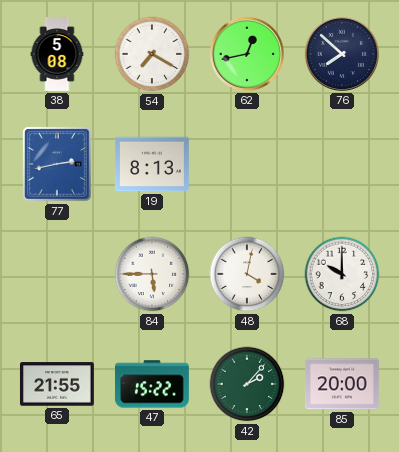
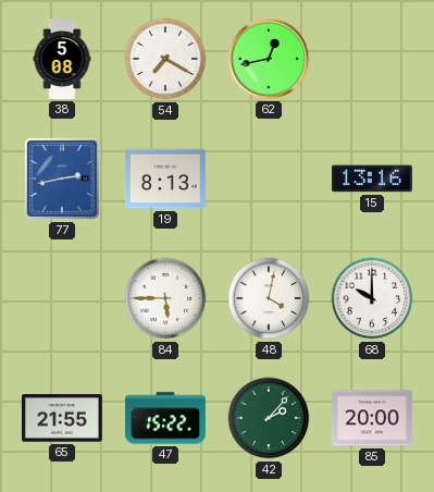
76: 7:52 -> none
15: none -> 13:16
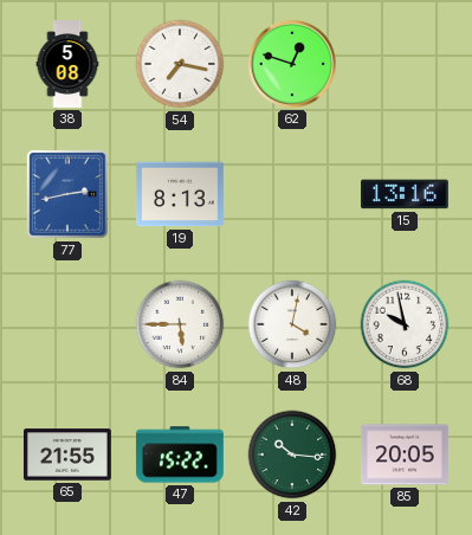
54: 7:20 -> 7:17
62: 12:43 -> 12:48
68: 10:00 -> 9:58
42: 2:07 -> 10:16
85: 20:00 -> 20:05
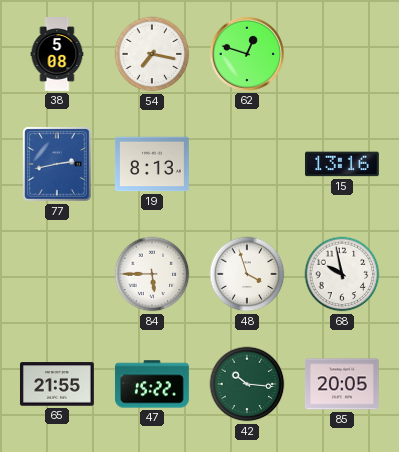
48: 4:02 -> 3:57
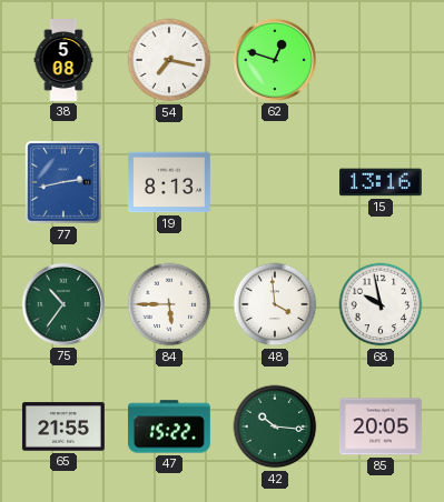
75: none -> 10:36
48: 3:57 -> 3:59
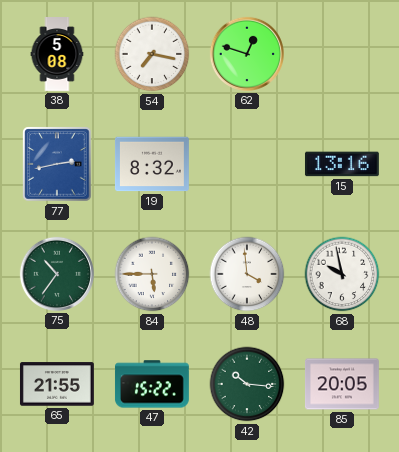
19: 8:13 -> 8:32
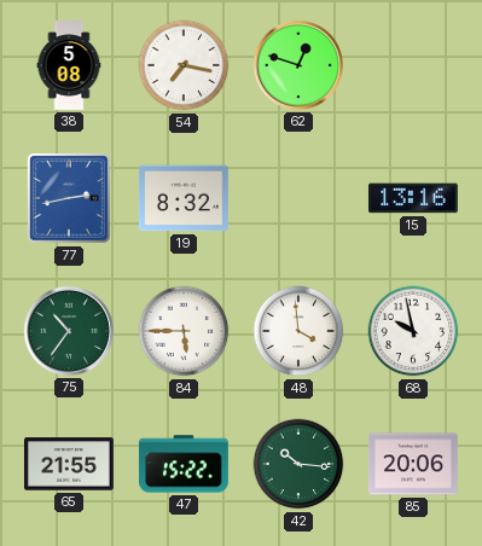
85: 20:05 -> 20:06
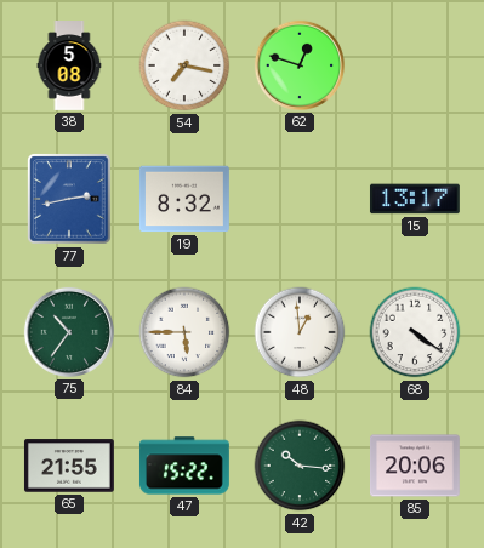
15: 13:16 -> 13:17
48: 3:59 -> 12:59
68: 9:58 -> 4:21
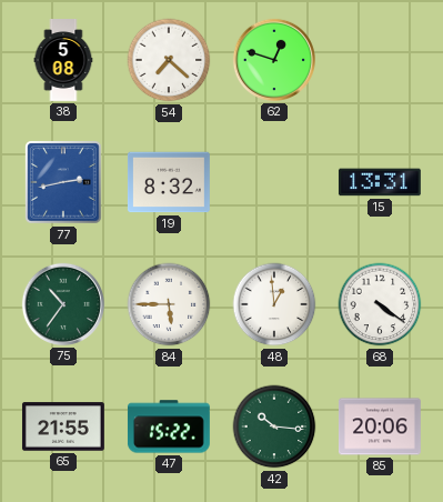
54: 7:17 -> 7:22
15: 13:17 -> 13:31
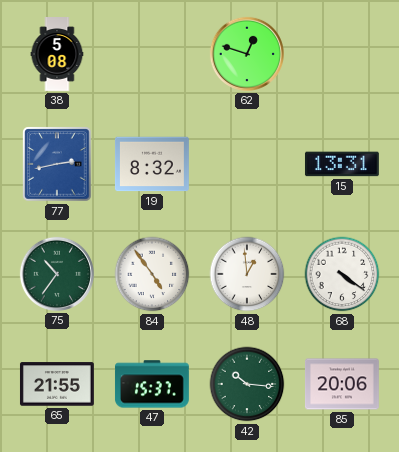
54: 7:22 -> none
84: 5:45 -> 4:54
47: 15:22 -> 15:37
